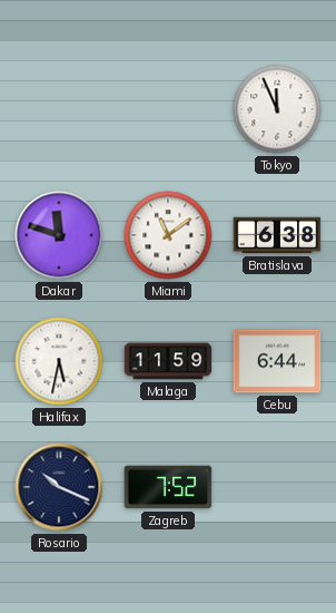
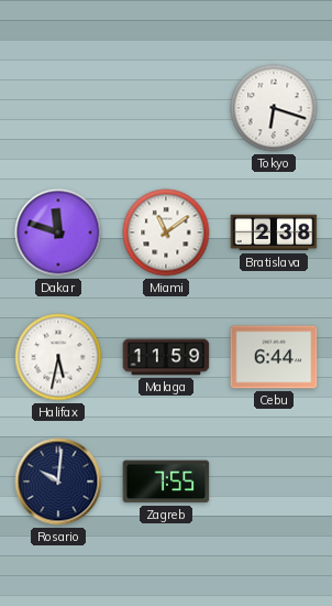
Tokyo: 11:56 -> 6:18
Bratislava: 6:38 -> 2:38
Rosario: 10:19 -> 10:01
Zagreb: 7:52 -> 7:55
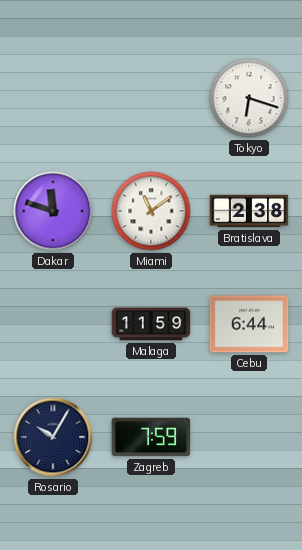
Halifax: 5:32 -> none
Rosario: 10:01 -> 10:05
Zagreb: 7:55 -> 7:59
